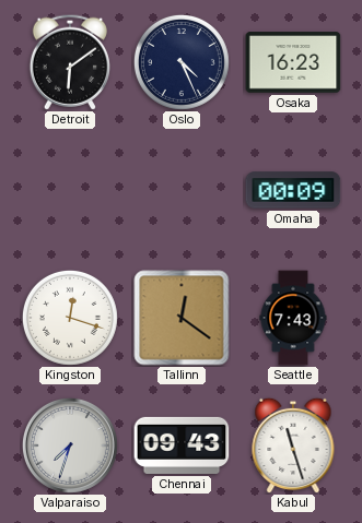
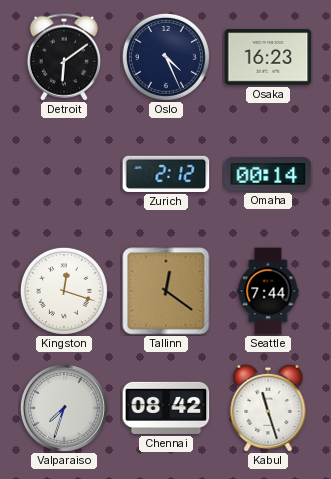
Zurich: none -> 2:12
Omaha: 00:09 -> 00:14
Seattle: 7:43 -> 7:44
Chennai: 09:43 -> 08:42
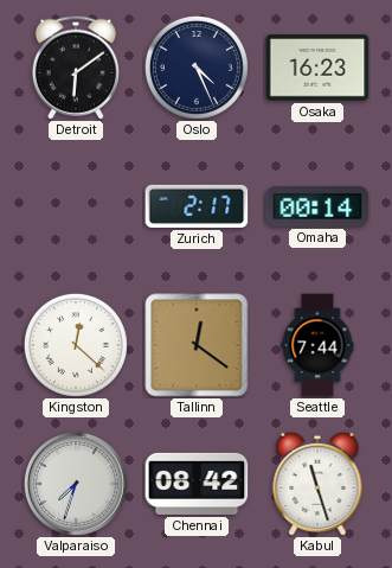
Zurich: 2:12 -> 2:17
Kingston: 12:18 -> 12:22
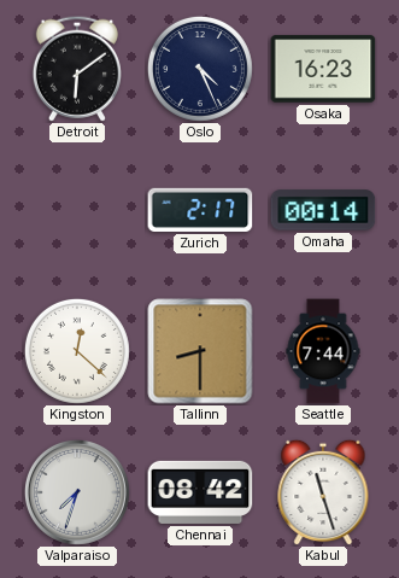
Tallinn: 12:21 -> 8:30
